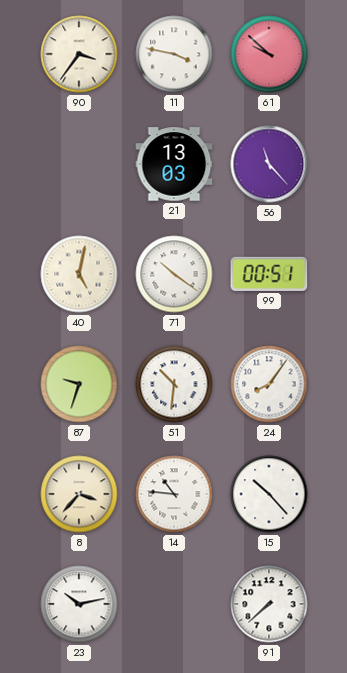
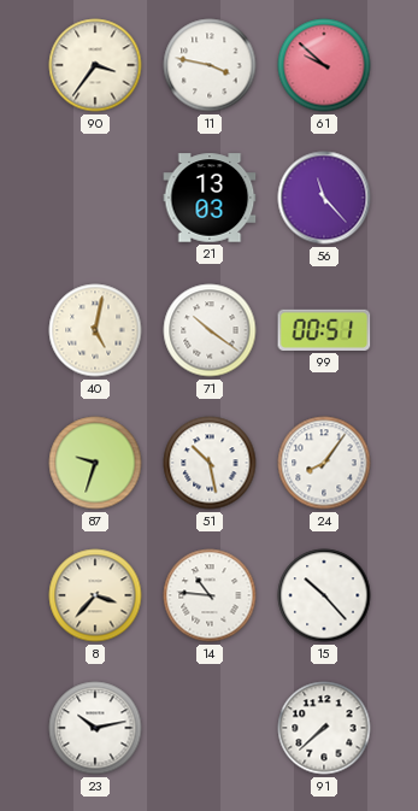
51: 10:31 -> 10:28
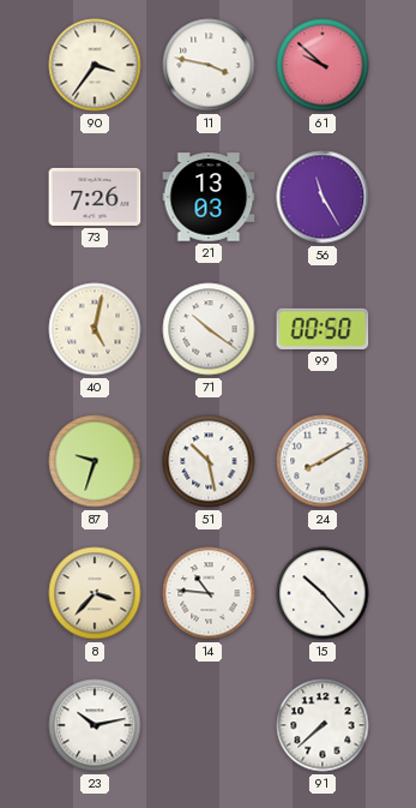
73: none -> 7:26
56: 11:23 -> 11:25
99: 00:51 -> 00:50
24: 8:06 -> 8:10
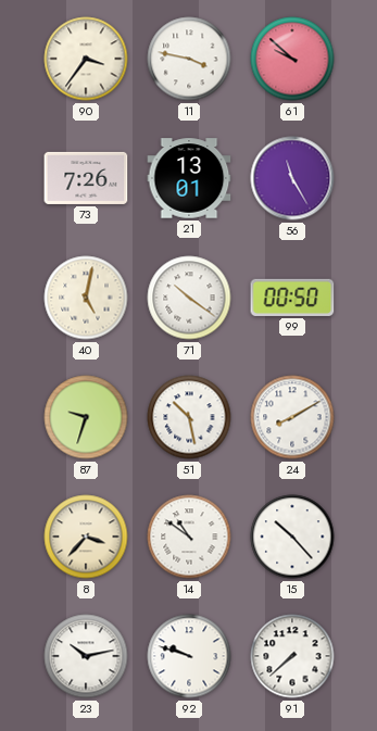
21: 13:03 -> 13:01
14: 10:46 -> 10:51
92: none -> 9:48
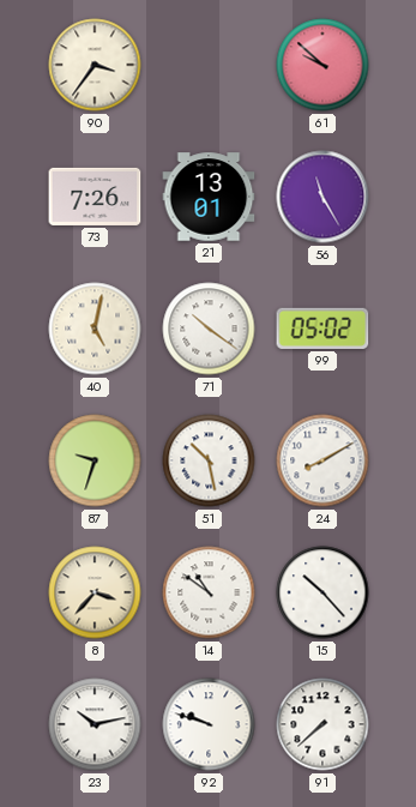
11: 3:47 -> none
99: 00:50 -> 05:02
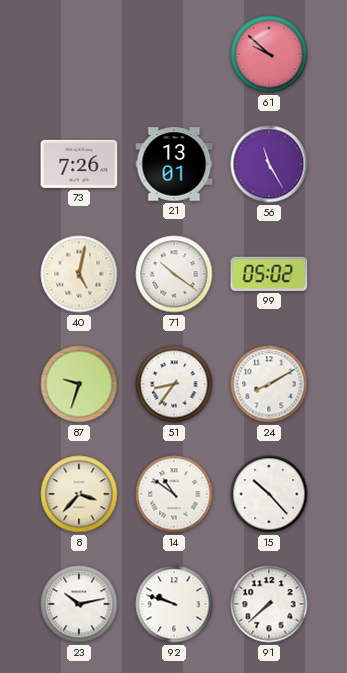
90: 3:36 -> none
51: 10:28 -> 8:36
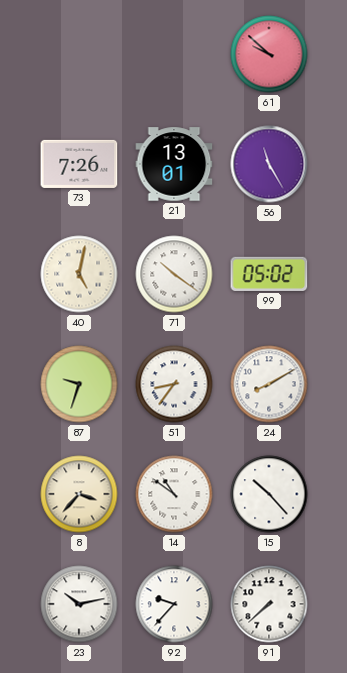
92: 9:48 -> 9:37
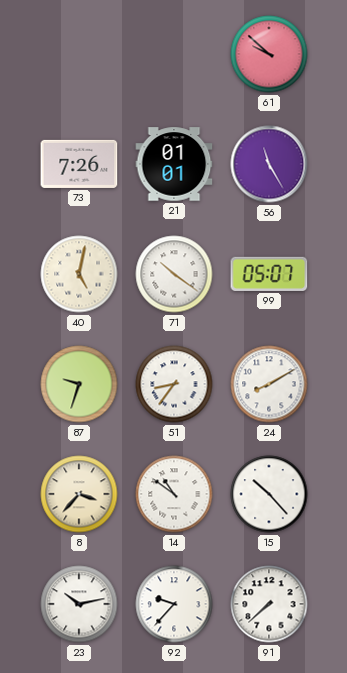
21: 13:01 -> 01:01
99: 05:02 -> 05:07
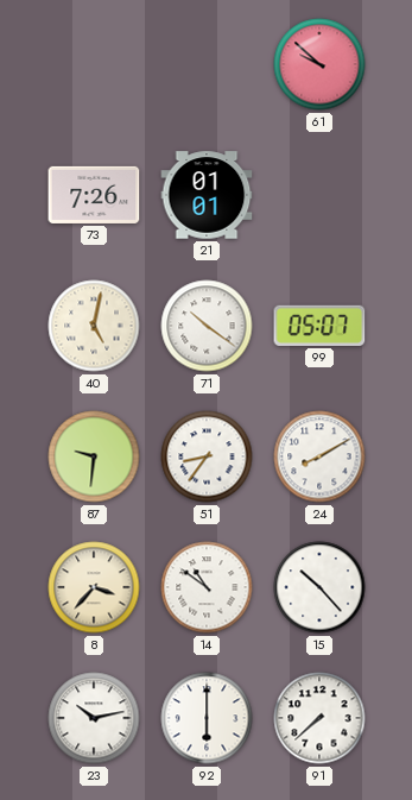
56: 11:25 -> none
87: 9:33 -> 9:31
92: 9:37 -> 6:00
